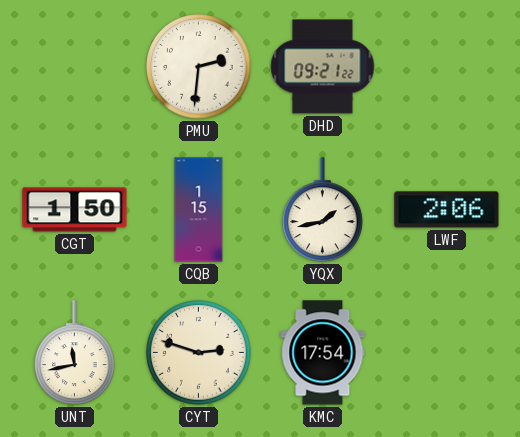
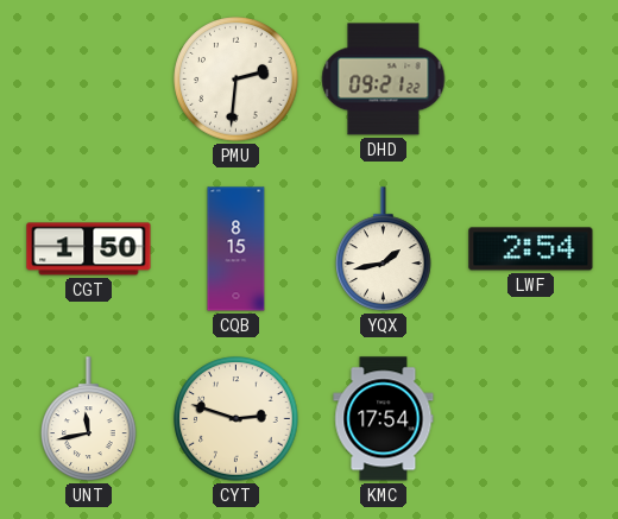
CQB: 1:15 -> 8:15
LWF: 2:06 -> 2:54
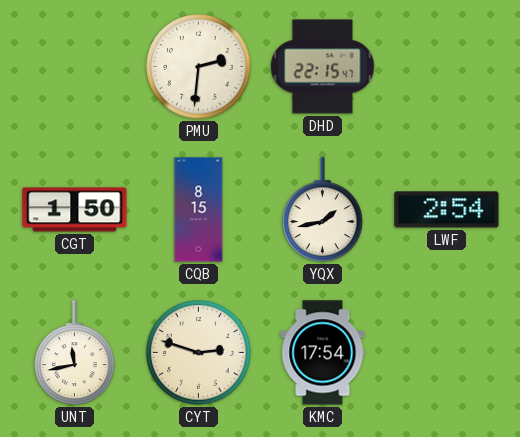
DHD: 09:21 -> 22:15
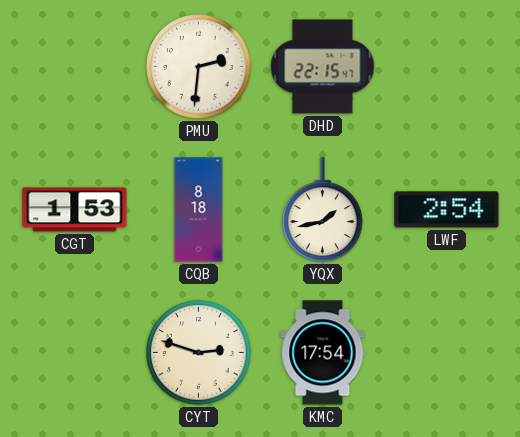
CGT: 1:50 -> 1:53
CQB: 8:15 -> 8:18
UNT: 11:43 -> none
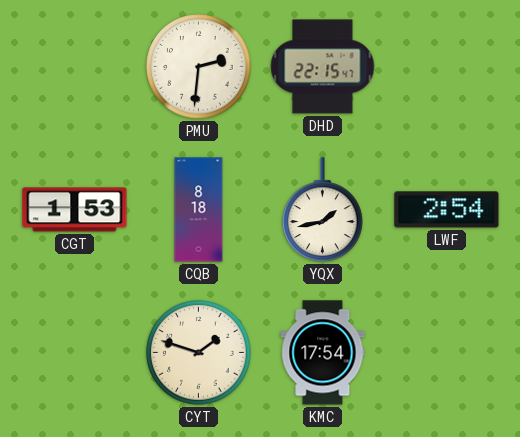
CYT: 2:48 -> 1:48
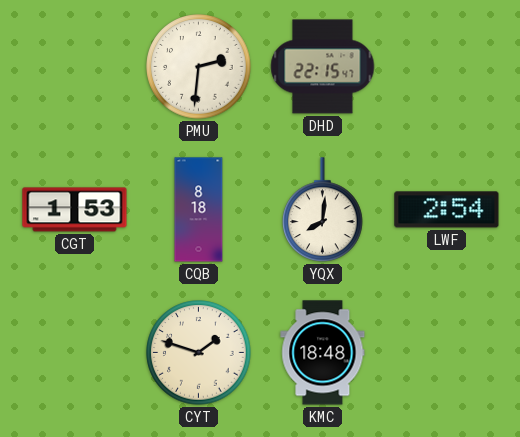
YQX: 1:43 -> 8:01
KMC: 17:54 -> 18:48
